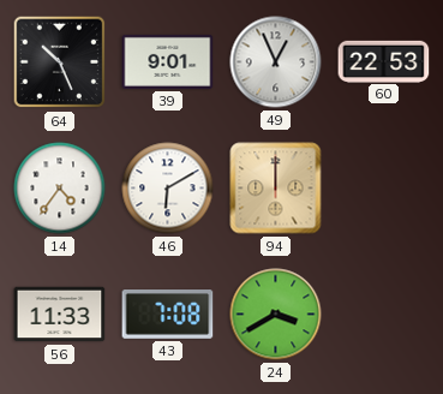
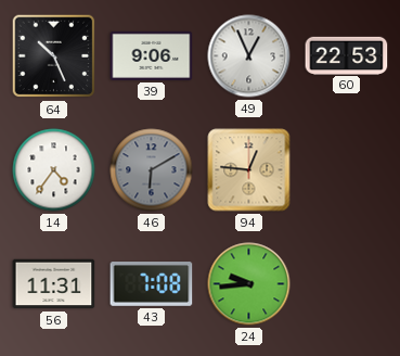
39: 9:01 -> 9:06
46 dial: white -> grey
94: 12:00 -> 12:46
56: 11:33 -> 11:31
24: 3:40 -> 9:44
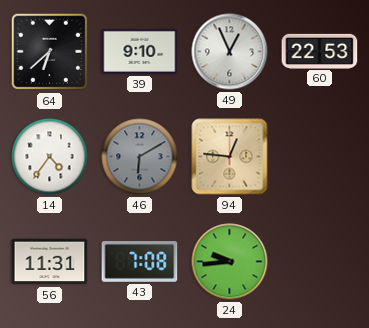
64: 10:26 -> 6:38
39: 9:06 -> 9:10
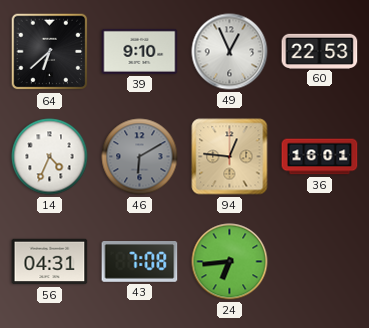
14: 4:36 -> 4:34
36: none -> 16:01
56: 11:31 -> 04:31
24: 9:44 -> 6:44
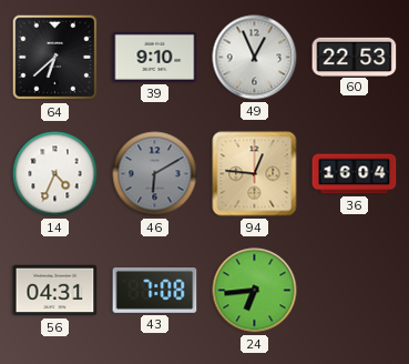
36: 16:01 -> 16:04
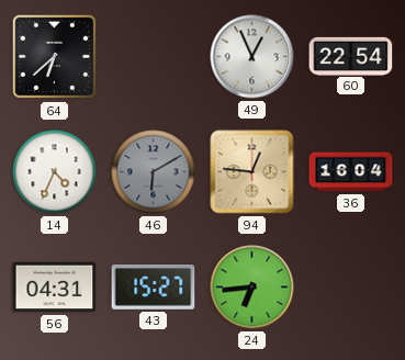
39: 9:10 -> none
60: 22:53 -> 22:54
43: 7:08 -> 15:27
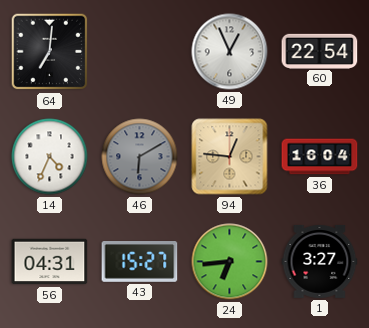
64: 6:38 -> 7:01
1: none -> 3:27
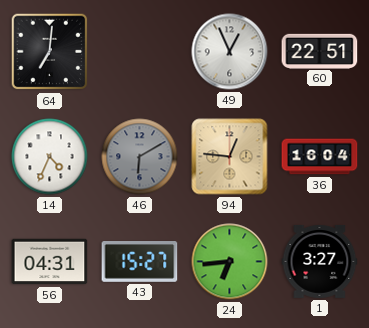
60: 22:54 -> 22:51
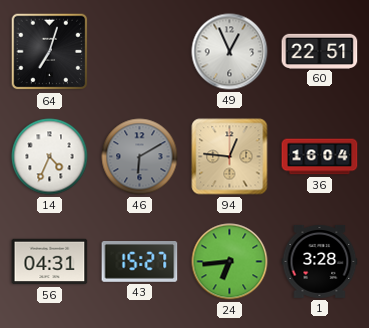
64: 7:01 -> 7:03
1: 3:27 -> 3:28
